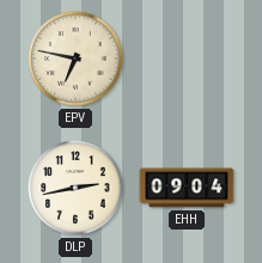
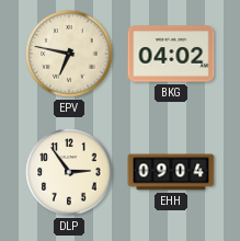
BKG: none -> 04:02
DLP: 2:43 -> 2:54
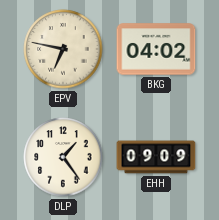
DLP: 2:54 -> 1:24
EHH: 09:04 -> 09:09
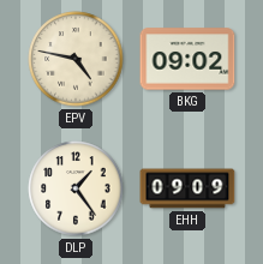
EPV: 6:47 -> 4:47
BKG: 04:02 -> 09:02
